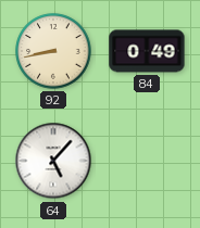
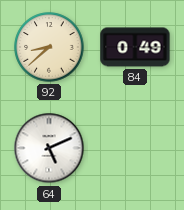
92: 8:43 -> 8:38
64: 5:07 -> 5:11
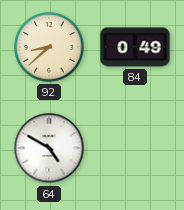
64: 5:11 -> 4:50
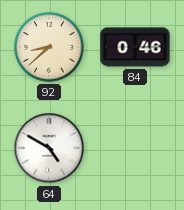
84: 0:49 -> 0:46
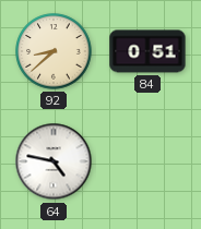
84: 0:46 -> 0:51
64: 4:50 -> 4:47
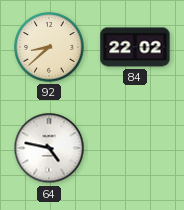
84: 0:51 -> 22:02
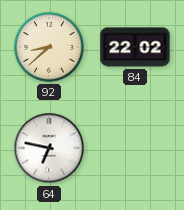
64: 4:47 -> 6:47
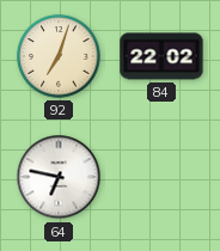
92: 8:38 -> 7:03
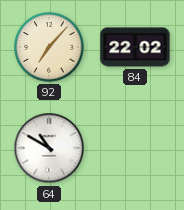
92: 7:03 -> 7:07
64: 6:47 -> 10:50
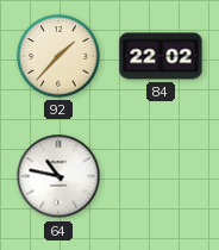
92: 7:07 -> 1:37
64: 10:50 -> 10:47
